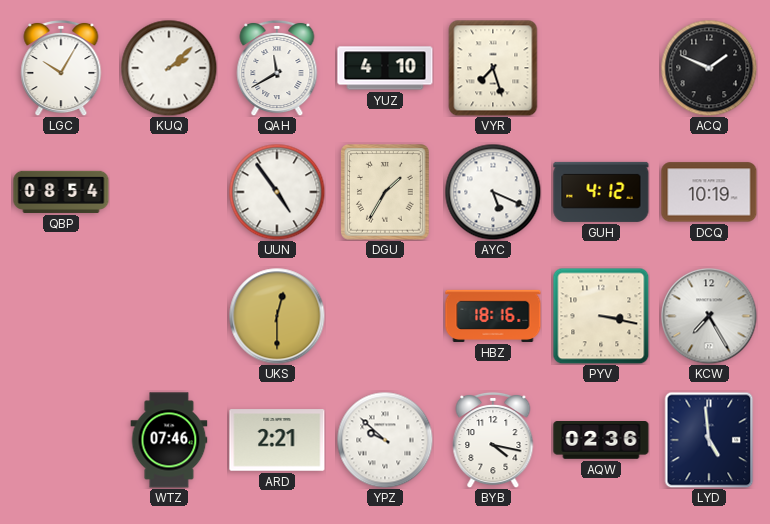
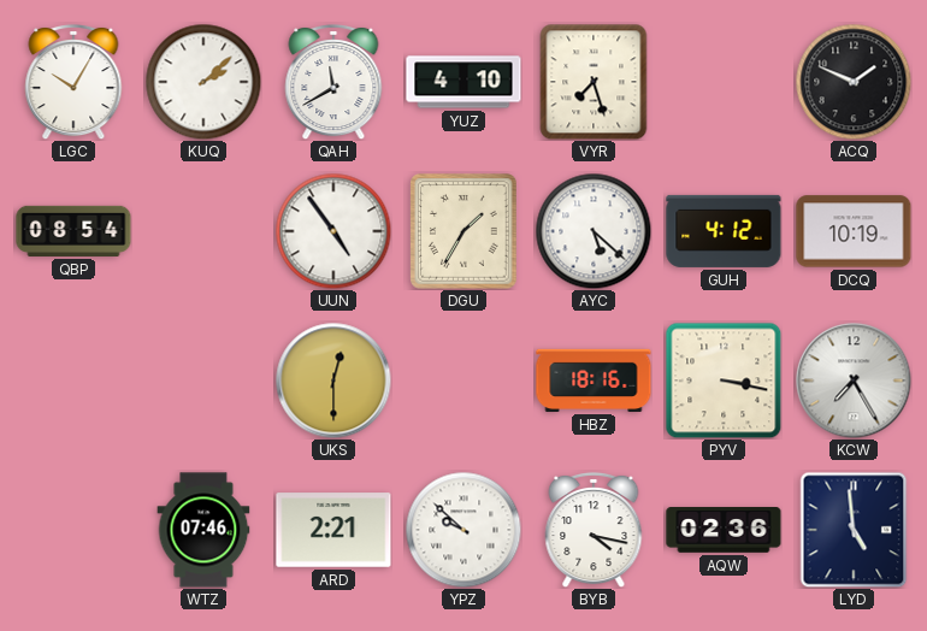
AYC: 5:19 -> 5:22
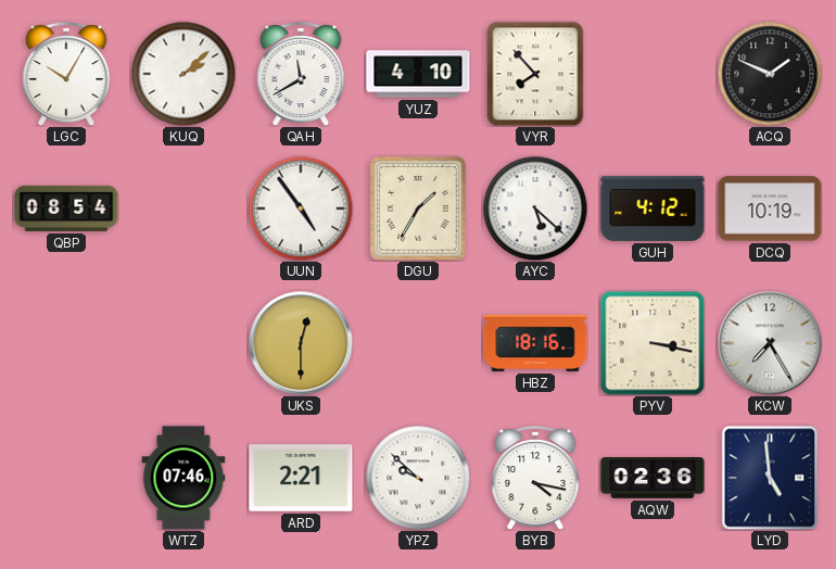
VYR: 7:27 -> 7:53
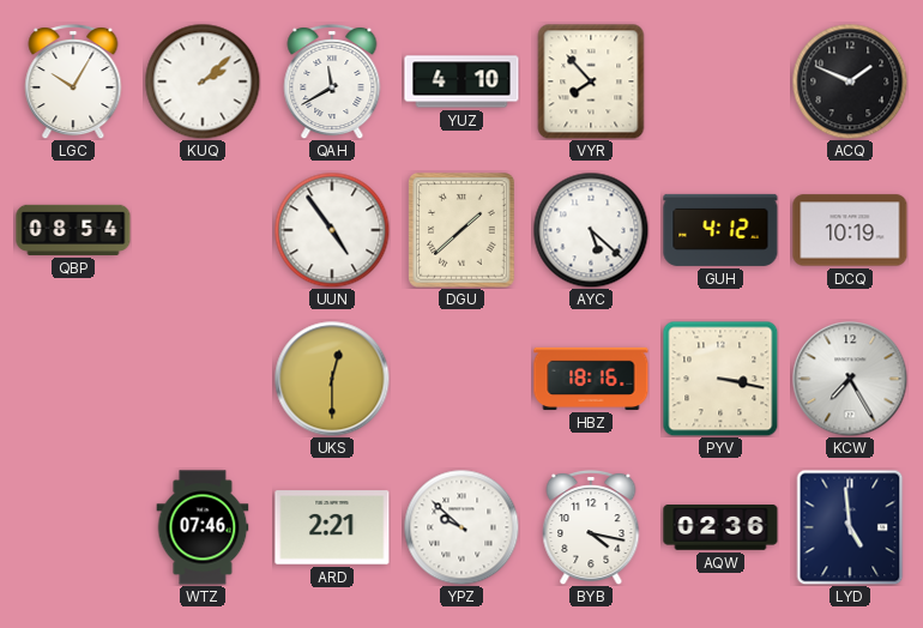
DGU: 1:35 -> 1:38
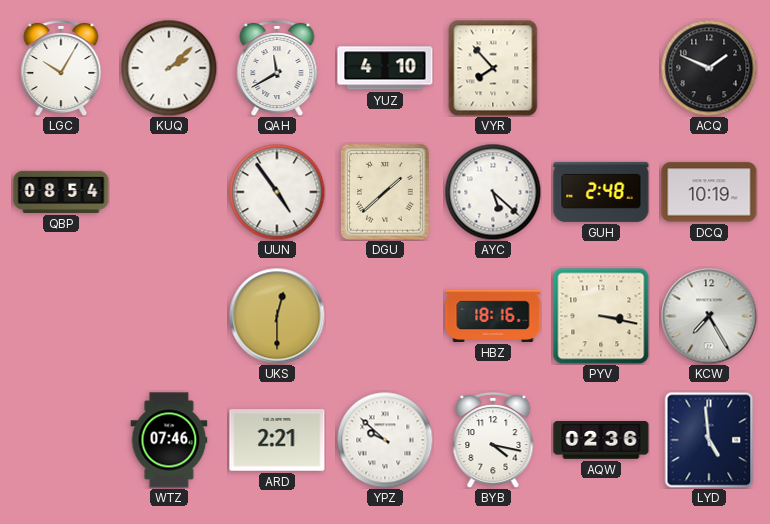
GUH: 4:12 -> 2:48
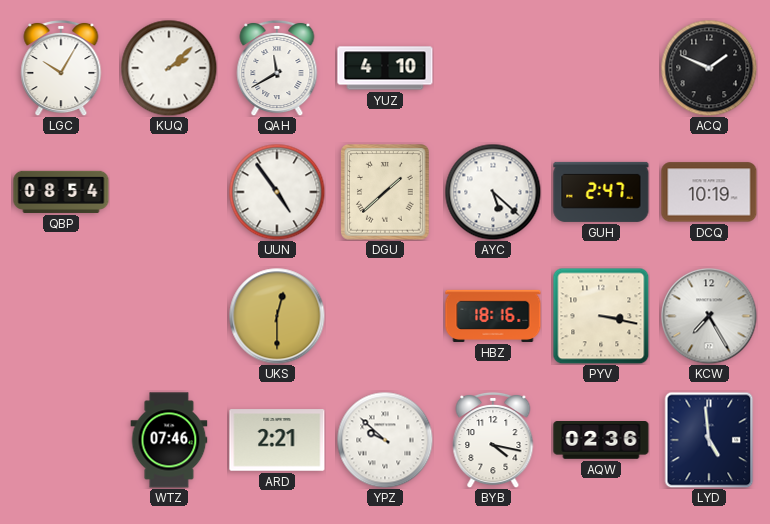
VYR: 7:53 -> none
GUH: 2:48 -> 2:47
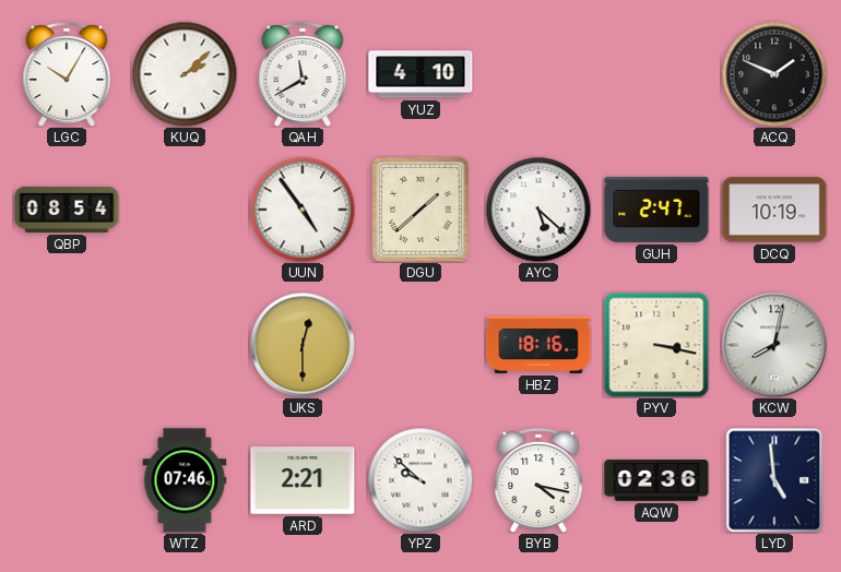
KCW: 7:25 -> 8:02
